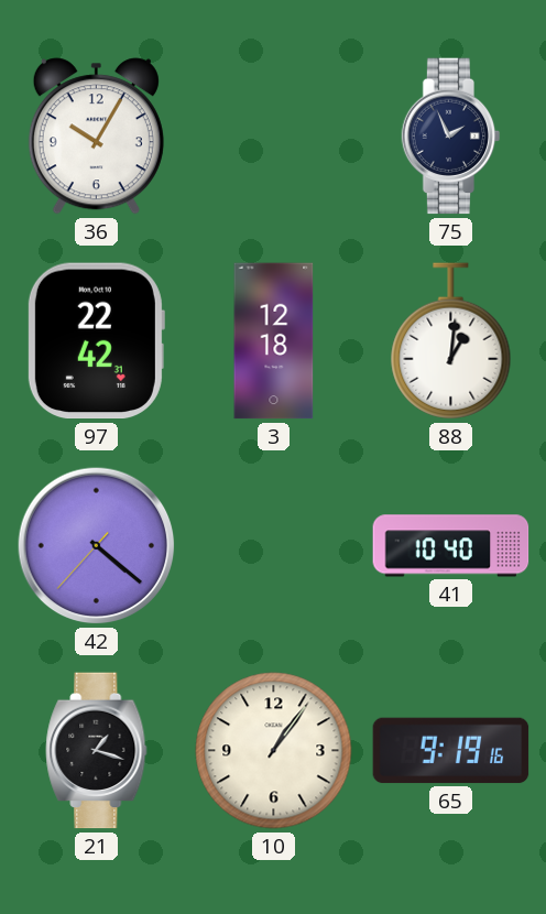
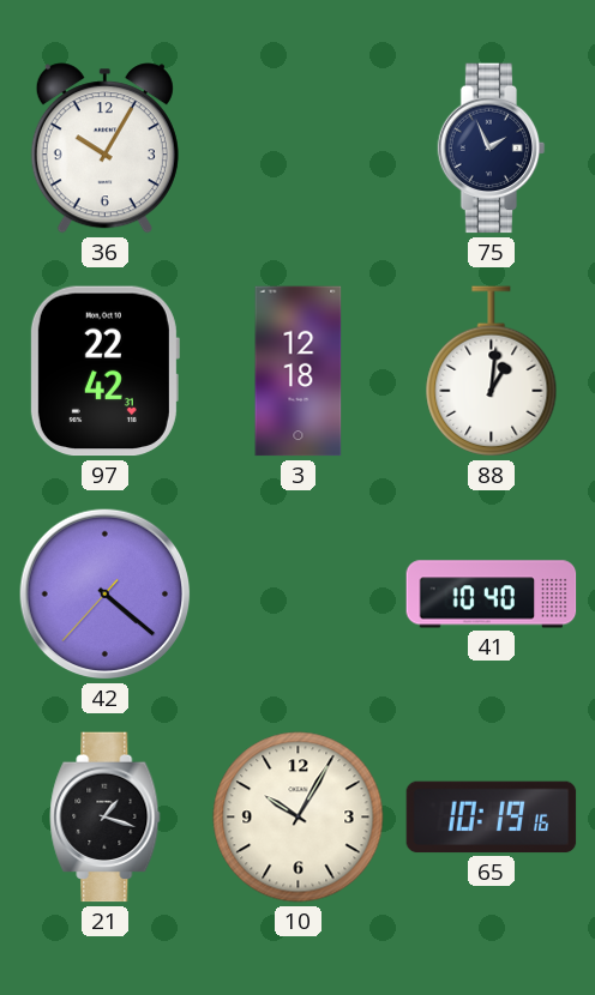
10: 1:06 -> 10:05
65: 9:19 -> 10:19
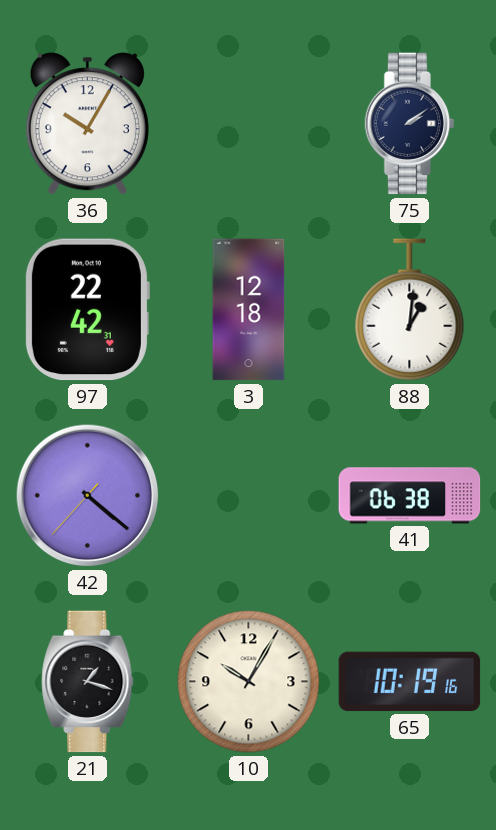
75: 1:56 -> 2:09
41: 10:40 -> 06:38
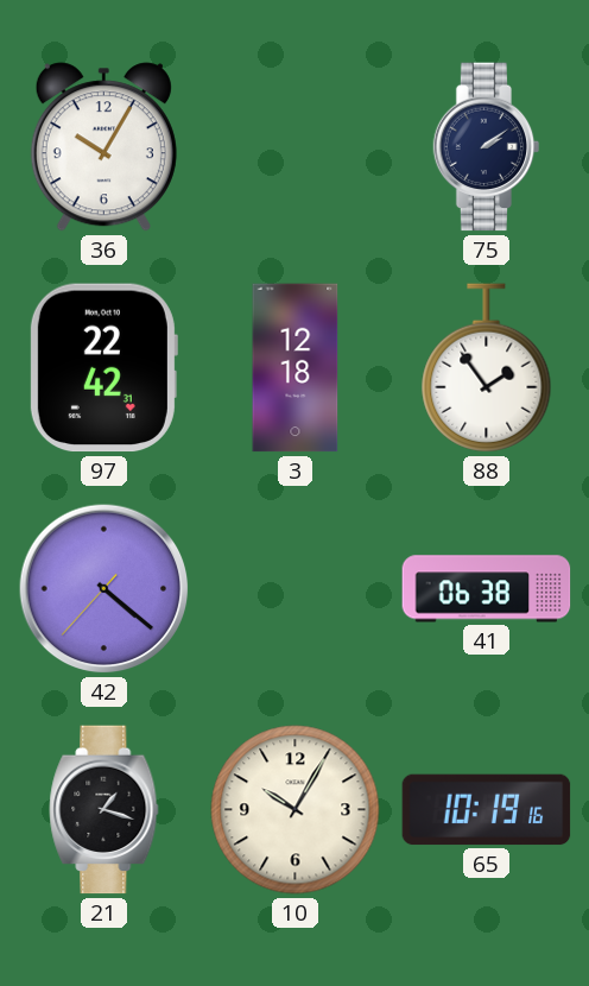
88: 1:01 -> 1:54
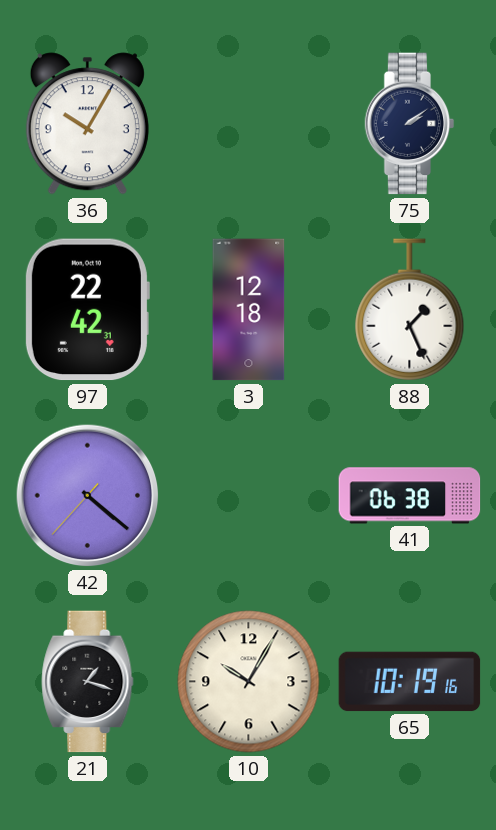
88: 1:54 -> 1:26
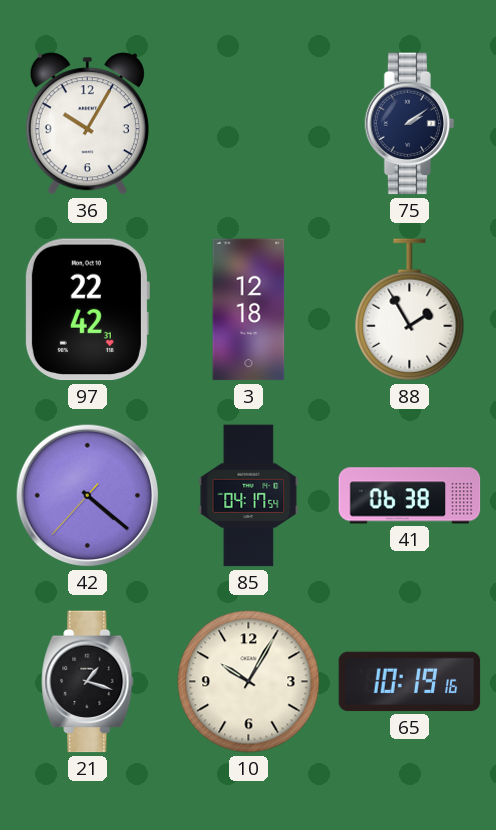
88: 1:26 -> 1:55
85: none -> 04:17
